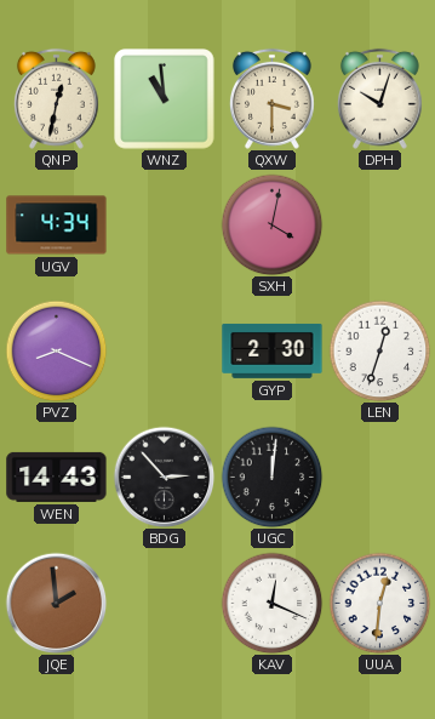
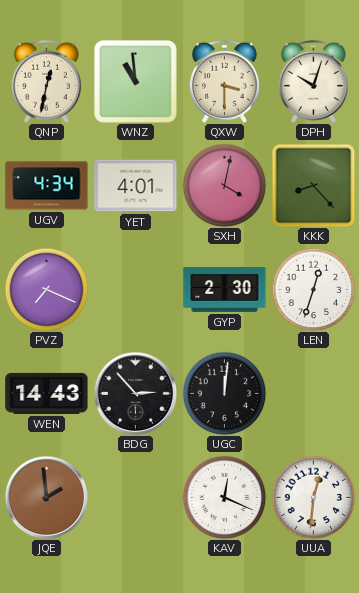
YET: none -> 4:01
KKK: none -> 8:23
PVZ: 8:19 -> 7:19
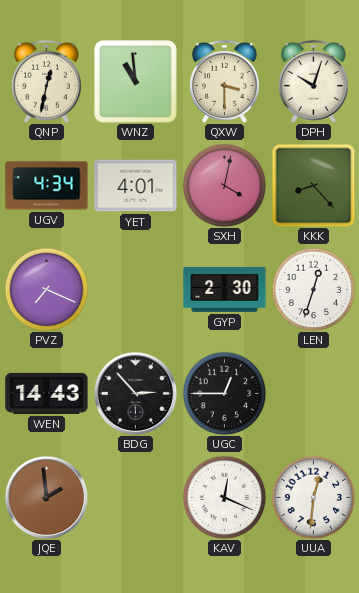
UGC: 12:01 -> 12:45
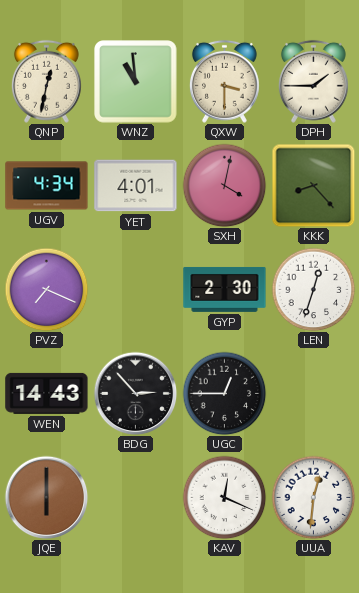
DPH: 10:03 -> 1:45
JQE: 1:59 -> 6:00
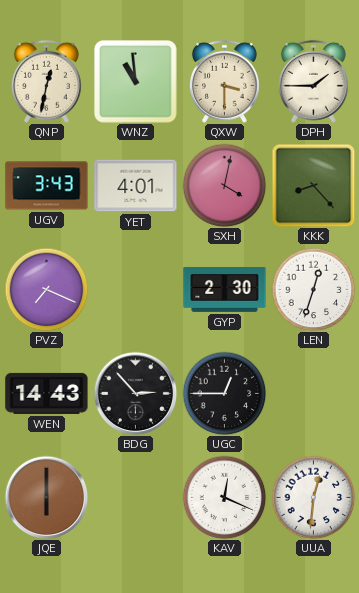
UGV: 4:34 -> 3:43
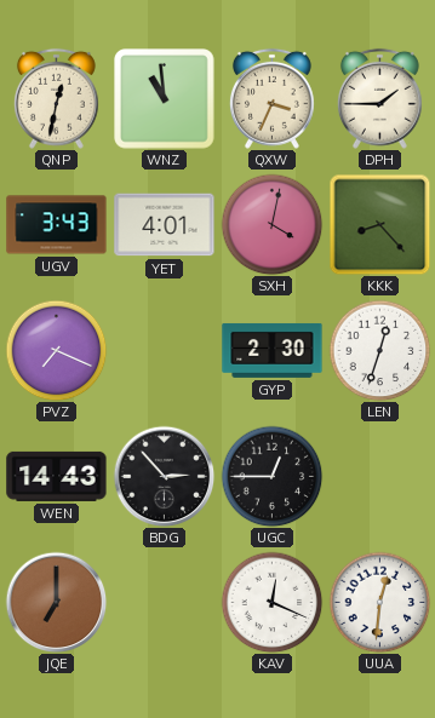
QXW: 3:30 -> 3:34
JQE: 6:00 -> 7:00
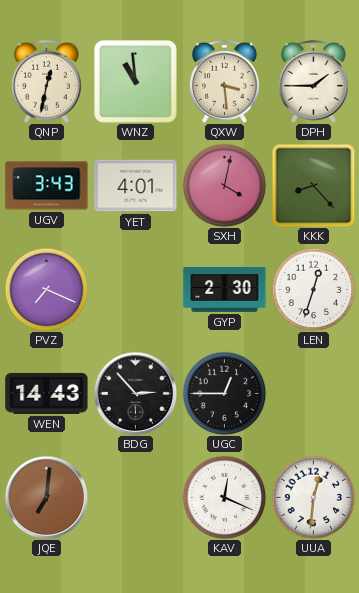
QXW: 3:34 -> 3:29
JQE: 7:00 -> 7:01
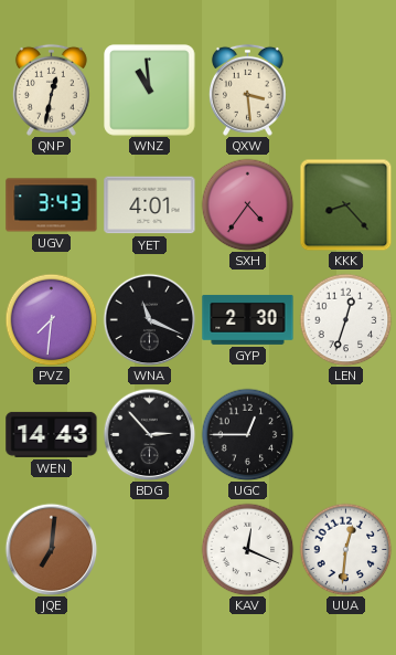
DPH: 1:45 -> none
SXH: 4:02 -> 4:36
PVZ: 7:19 -> 7:31
WNA: none -> 11:19
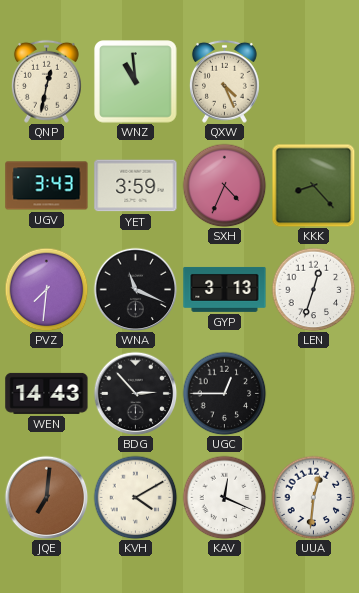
QXW: 3:29 -> 4:26
YET: 4:01 -> 3:59
SXH: 4:36 -> 4:34
GYP: 2:30 -> 3:13
KVH: none -> 4:10
